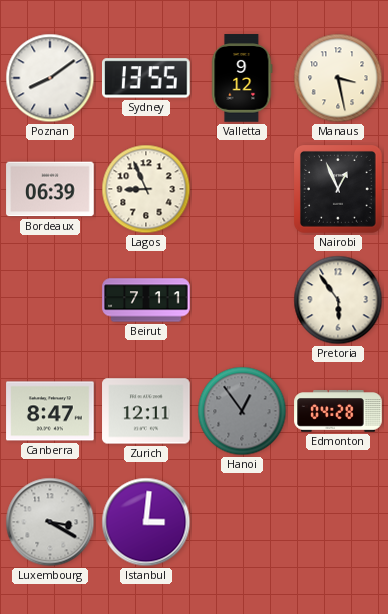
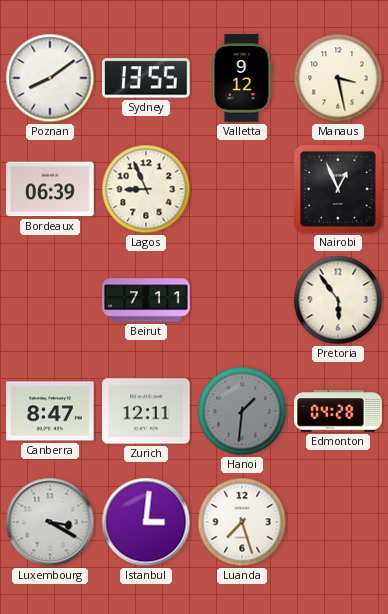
Hanoi: 12:54 -> 1:31
Luanda: none -> 7:27
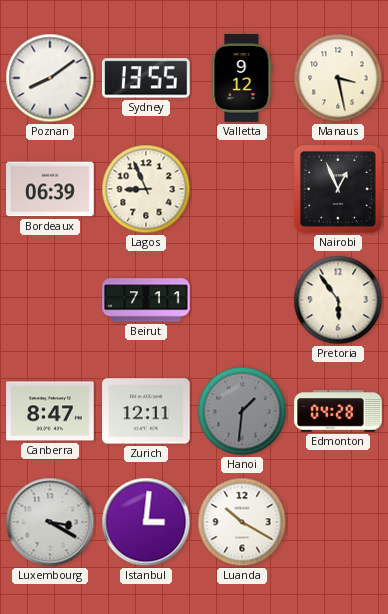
Luanda: 7:27 -> 10:20
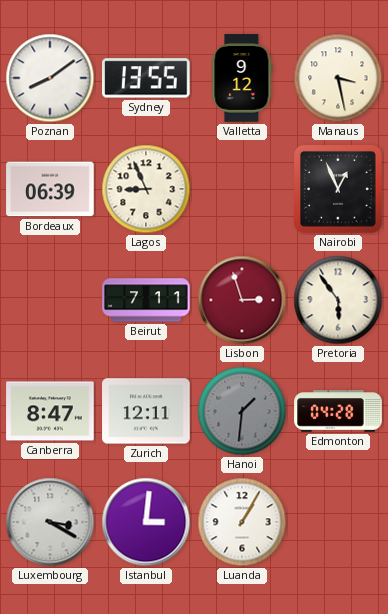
Lisbon: none -> 2:57
Luanda: 10:20 -> 1:05
